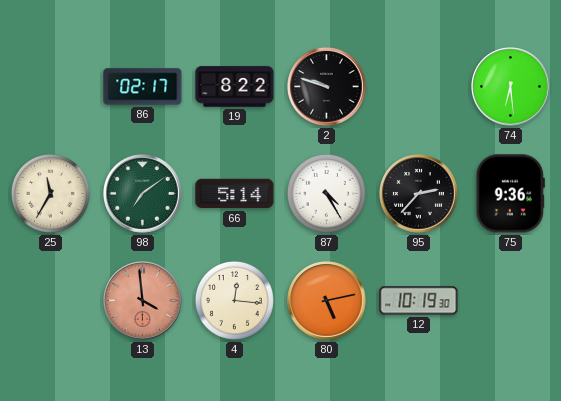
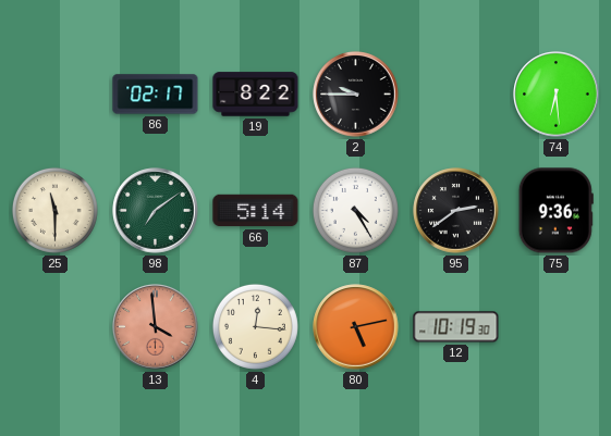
2: 9:48 -> 9:45
25: 11:35 -> 11:30
95: 2:37 -> 2:39
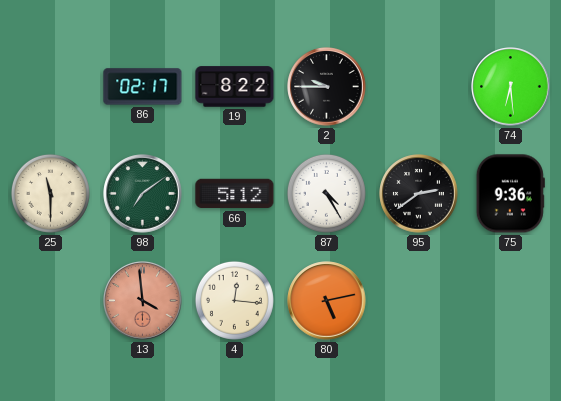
66: 5:14 -> 5:12
12: 10:19 -> none
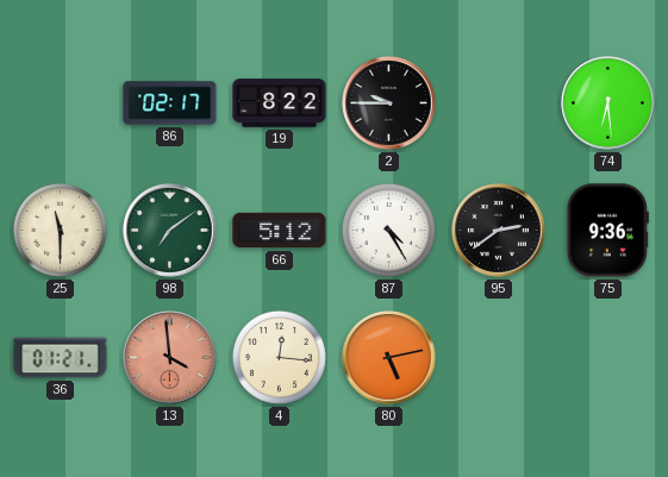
36: none -> 01:21
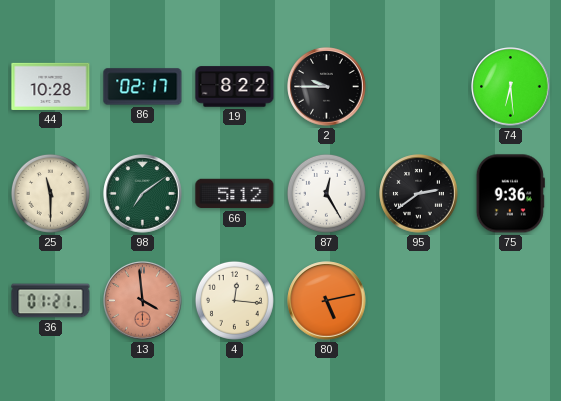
44: none -> 10:28
87: 4:25 -> 12:25
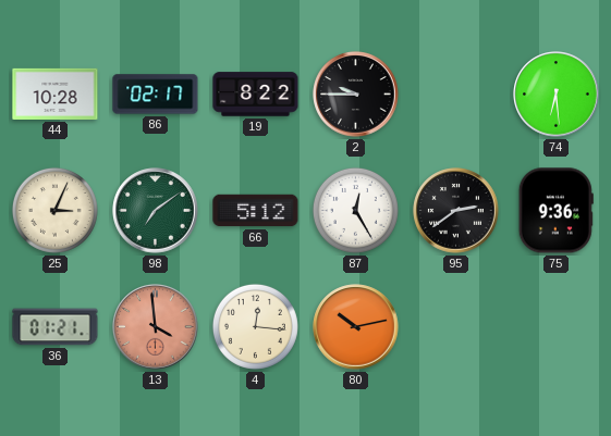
25: 11:30 -> 3:04
80: 5:13 -> 10:13
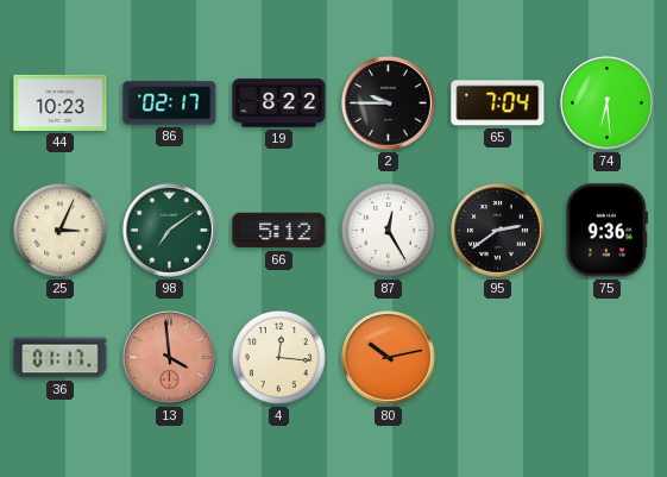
44: 10:28 -> 10:23
65: none -> 7:04
36: 01:21 -> 01:17
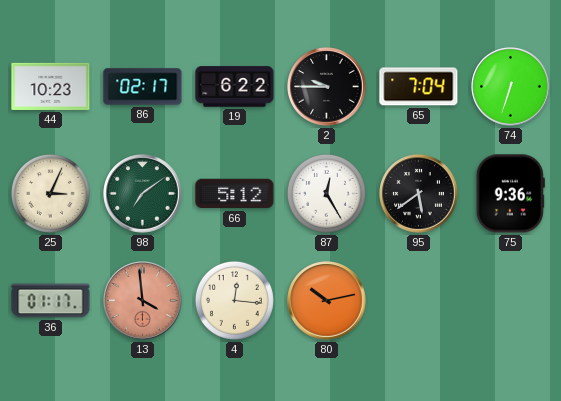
19: 8:22 -> 6:22
74: 6:29 -> 6:33
95: 2:39 -> 5:39
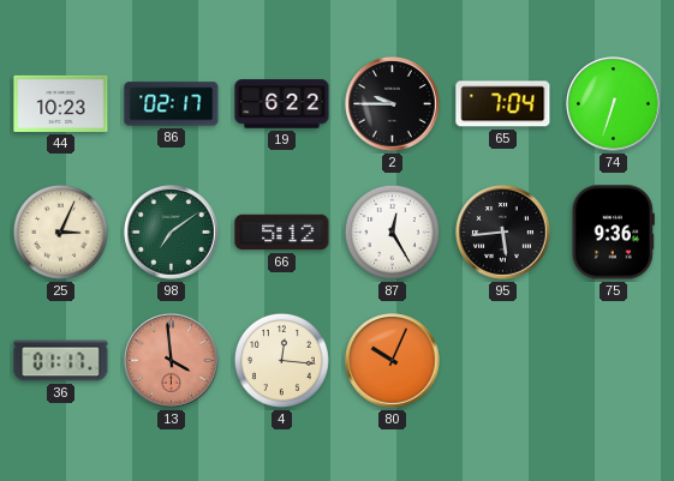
95: 5:39 -> 5:44
80: 10:13 -> 10:04
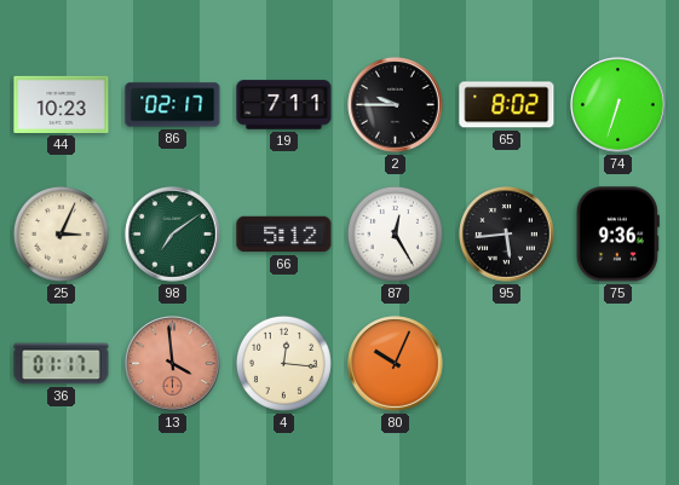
19: 6:22 -> 7:11
65: 7:04 -> 8:02
